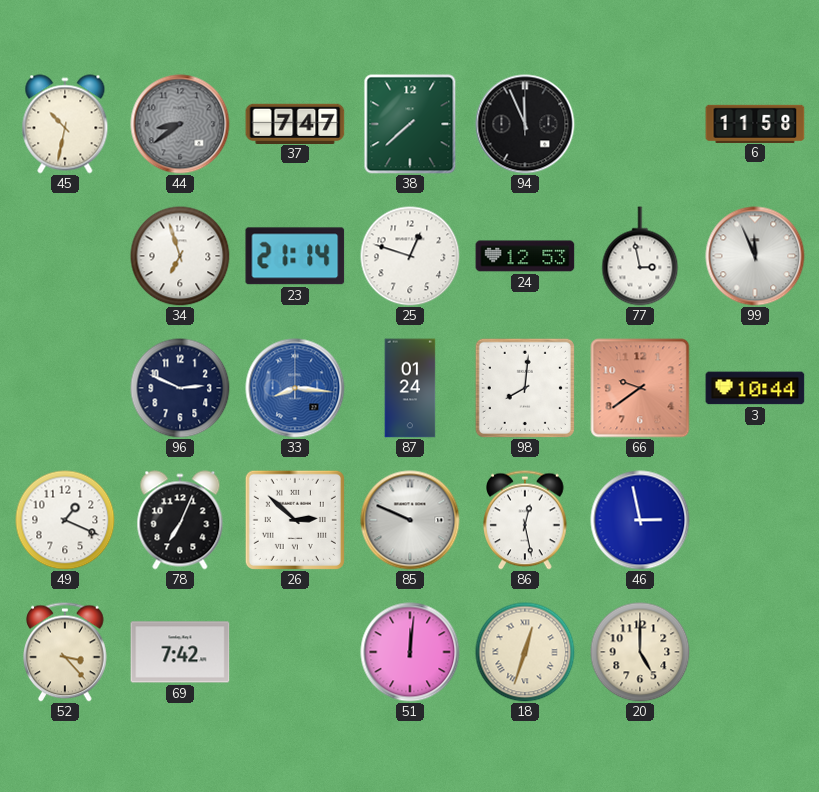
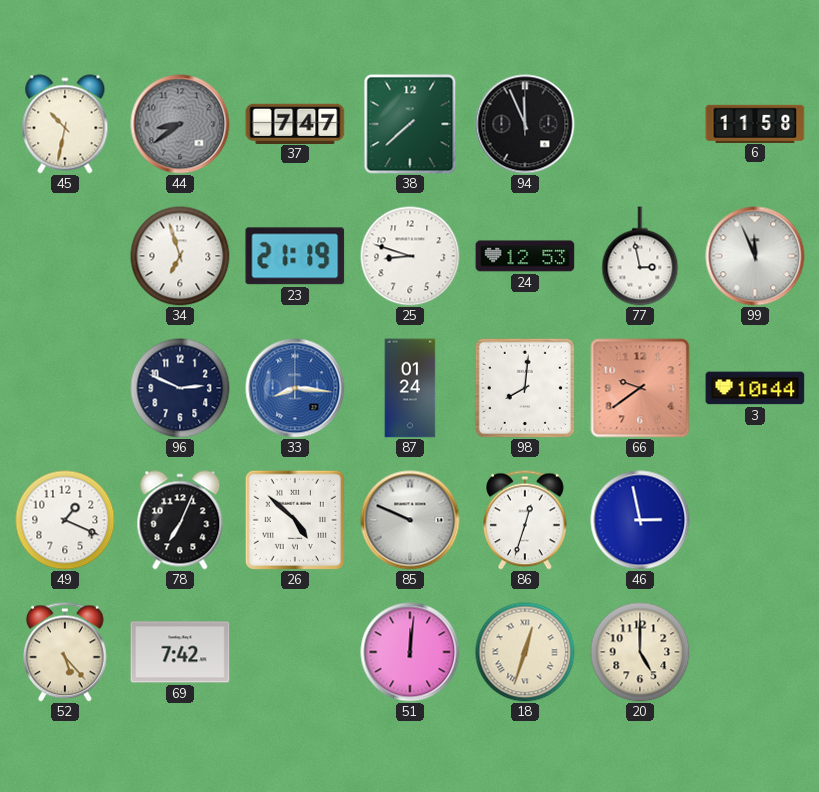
23: 21:14 -> 21:19
25: 12:48 -> 8:48
26: 2:52 -> 4:52
86: 12:28 -> 12:33
52: 3:23 -> 5:23
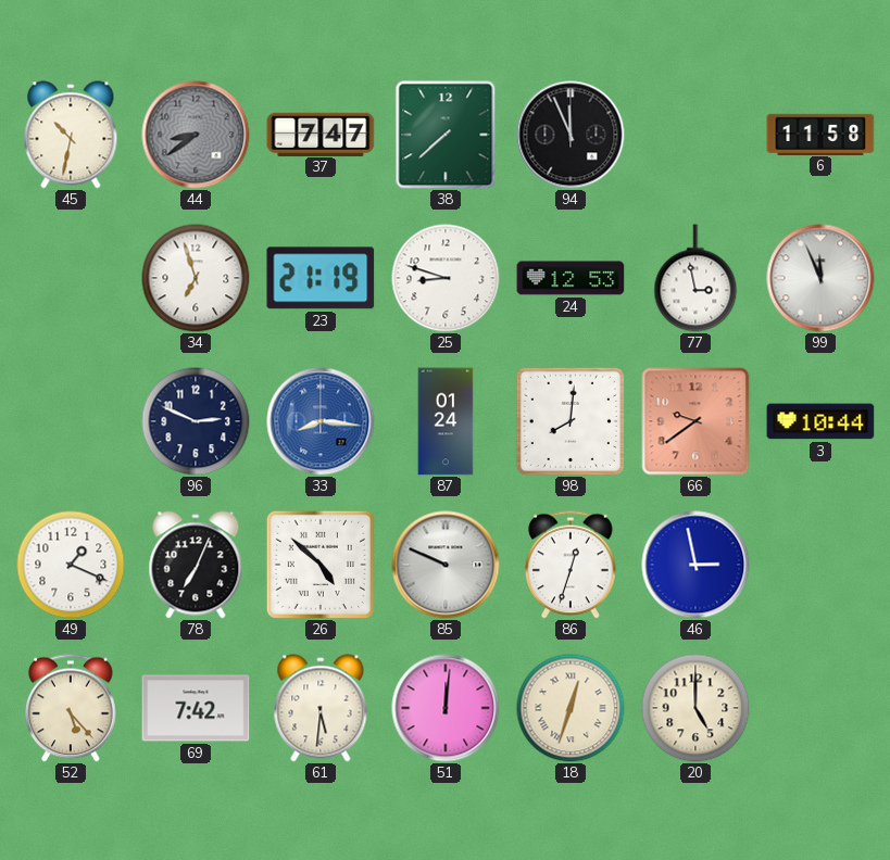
61: none -> 5:31
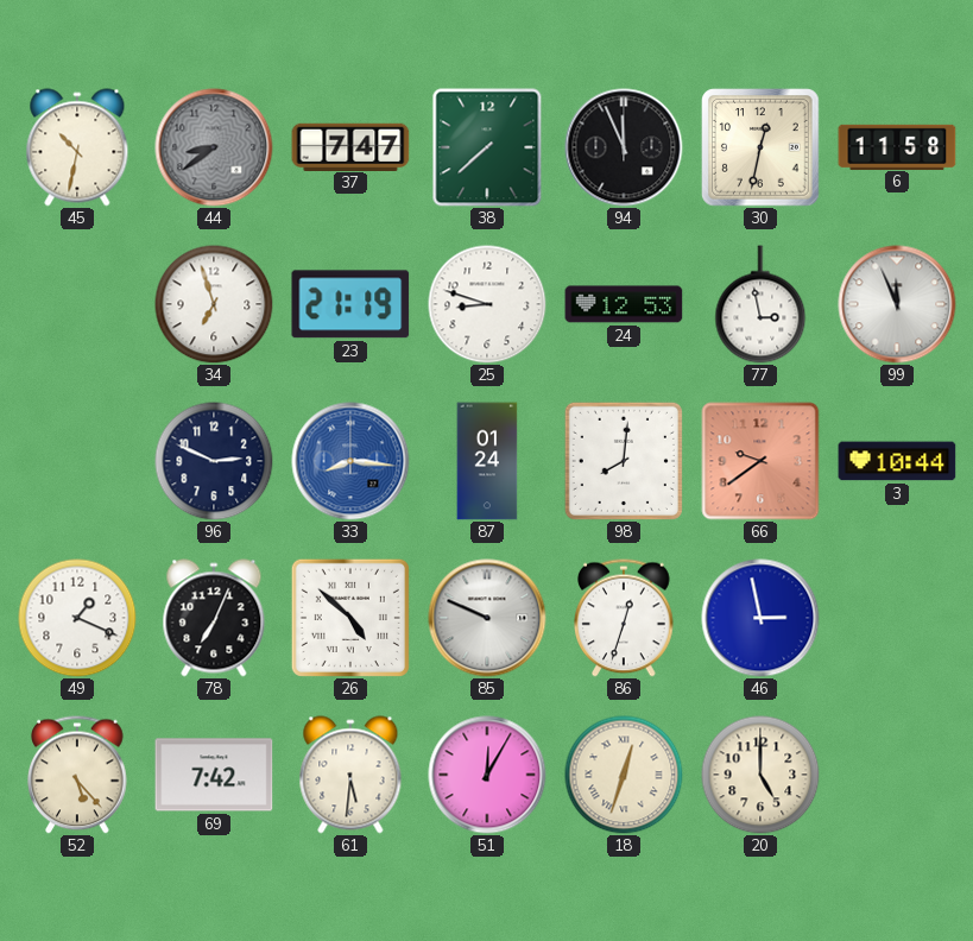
30: none -> 12:32
51: 12:01 -> 12:05
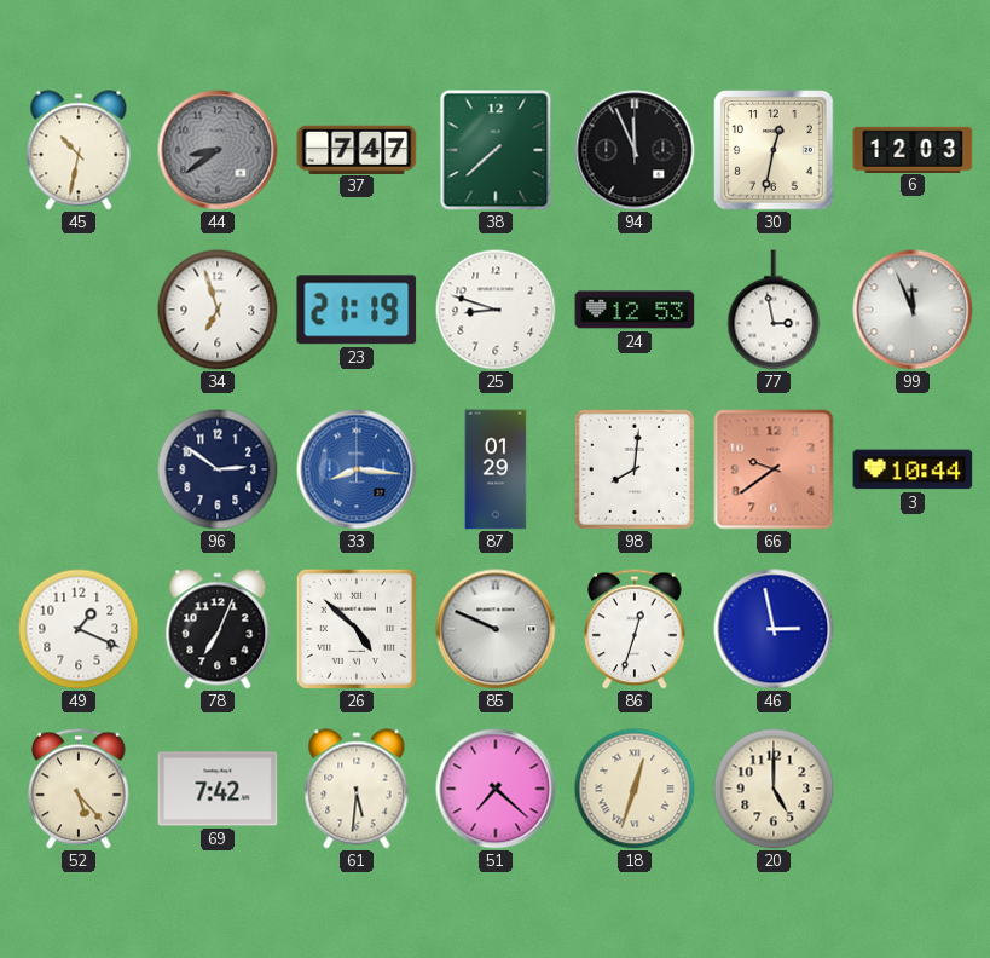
6: 11:58 -> 12:03
96: 2:49 -> 2:51
87: 01:24 -> 01:29
51: 12:05 -> 7:22
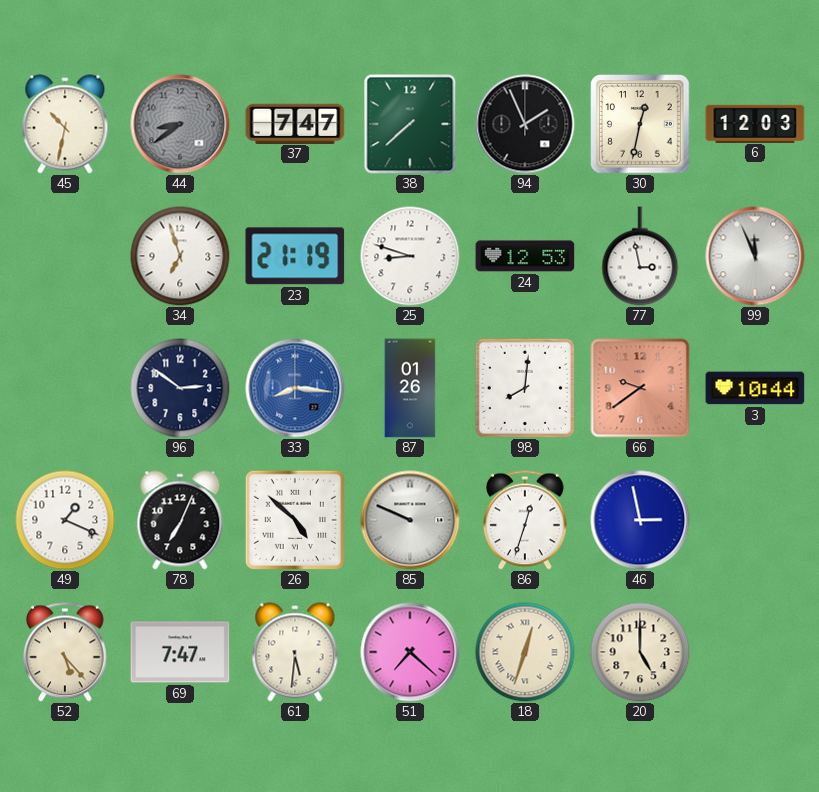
94: 11:56 -> 1:56
87: 01:29 -> 01:26
69: 7:42 -> 7:47
